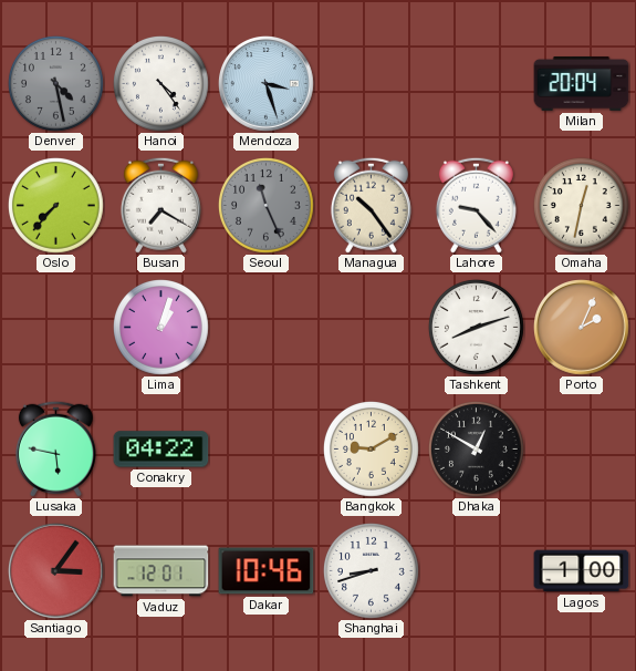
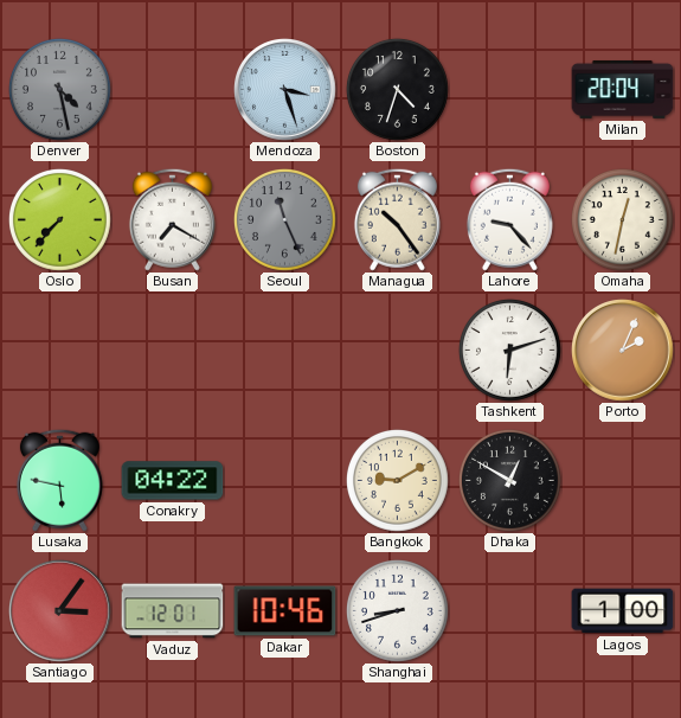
Hanoi: 4:24 -> none
Boston: none -> 4:33
Lima: 1:03 -> none
Tashkent: 8:12 -> 6:12
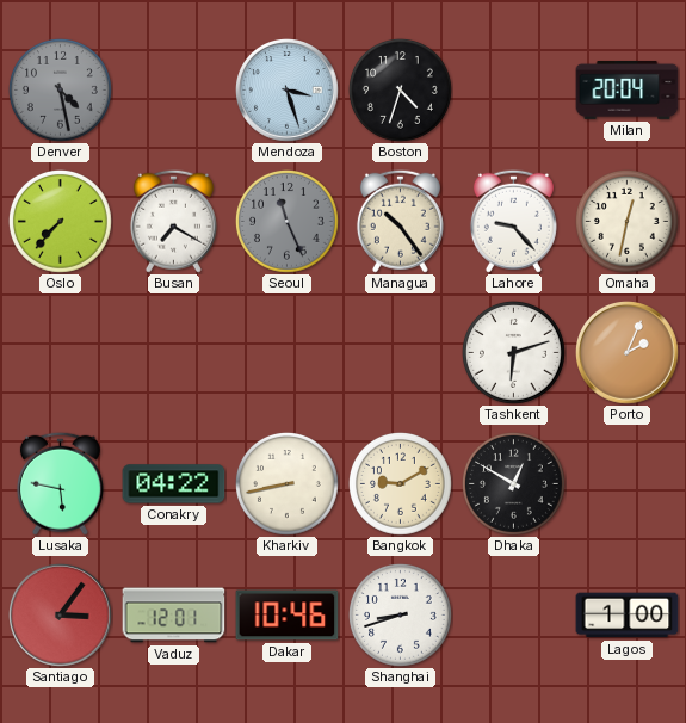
Kharkiv: none -> 8:43
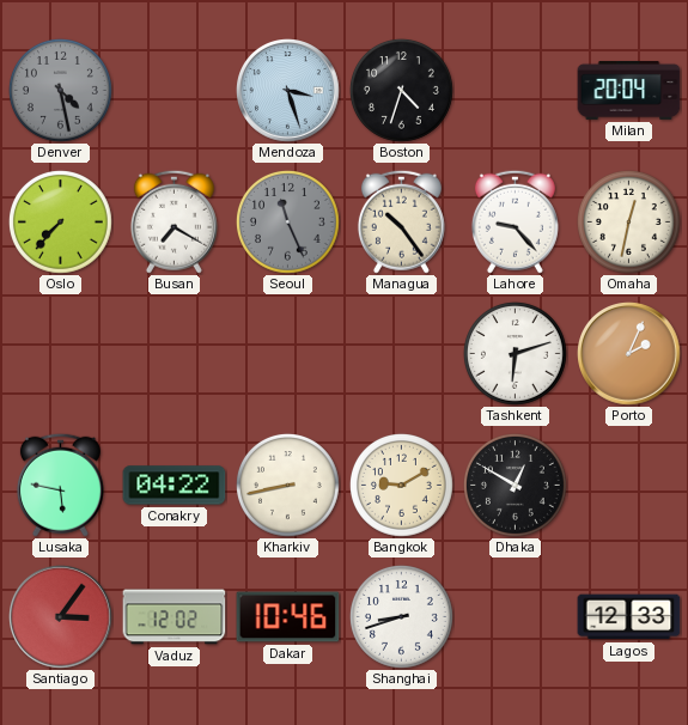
Vaduz: 12:01 -> 12:02
Lagos: 1:00 -> 12:33
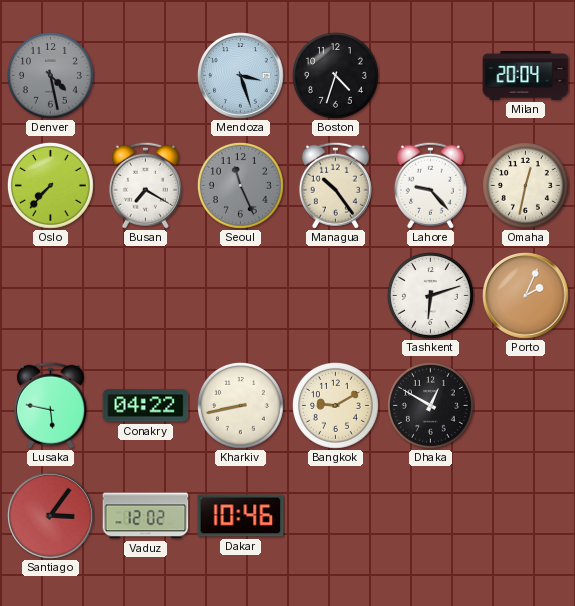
Shanghai: 8:42 -> none
Lagos: 12:33 -> none
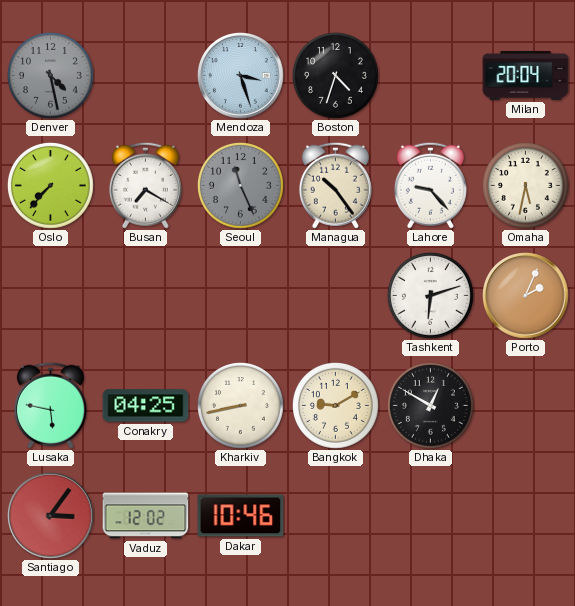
Omaha: 12:32 -> 5:32
Conakry: 04:22 -> 04:25
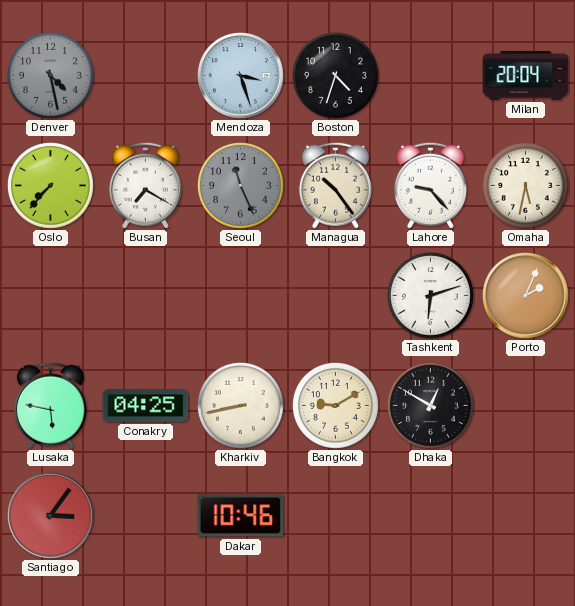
Vaduz: 12:02 -> none
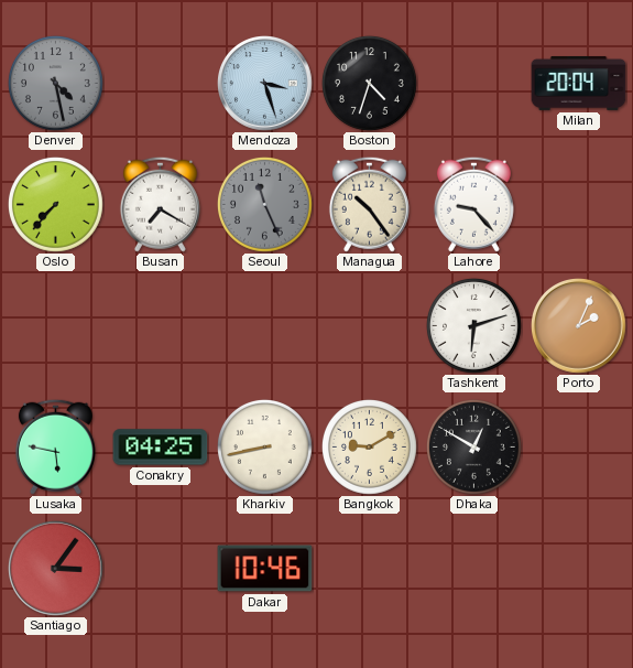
Omaha: 5:32 -> none
